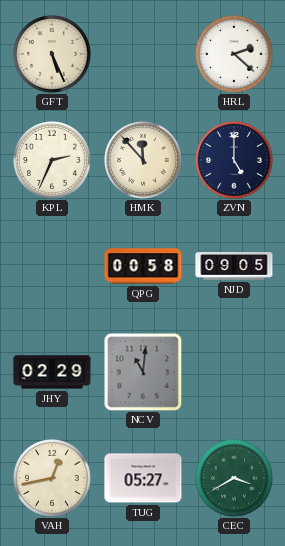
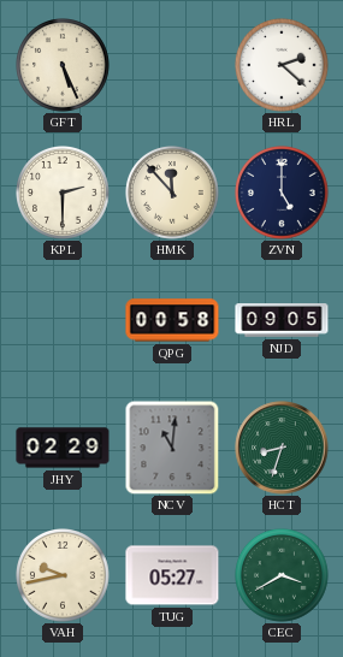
KPL: 2:34 -> 2:30
HCT: none -> 8:33
VAH: 12:43 -> 9:43
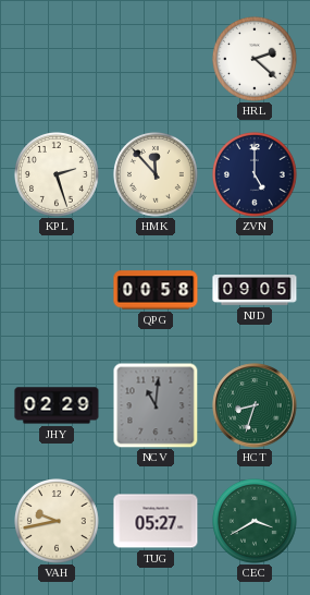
GFT: 5:26 -> none
KPL: 2:30 -> 2:27
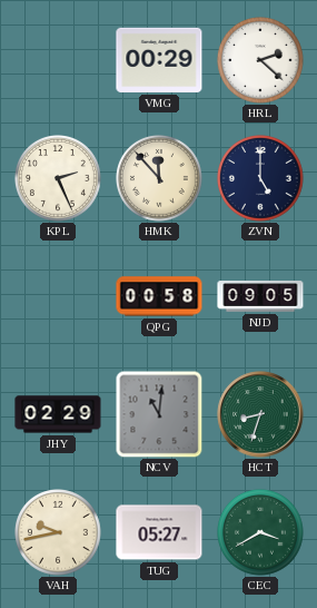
VMG: none -> 00:29
KPL: 2:27 -> 2:26
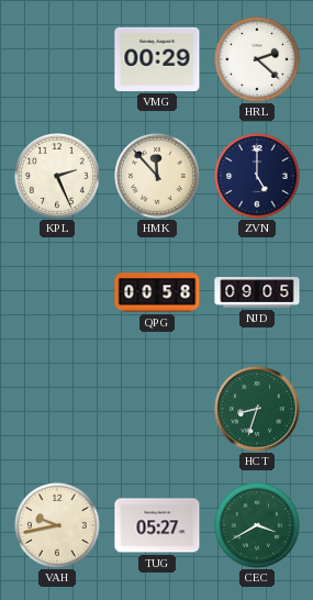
JHY: 02:29 -> none
NCV: 11:01 -> none
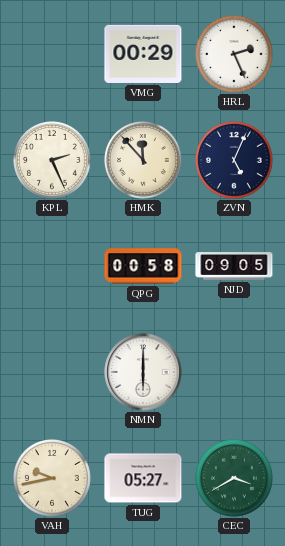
HRL: 2:22 -> 2:26
ZVN: 5:00 -> 5:04
NMN: none -> 6:00
HCT: 8:33 -> none
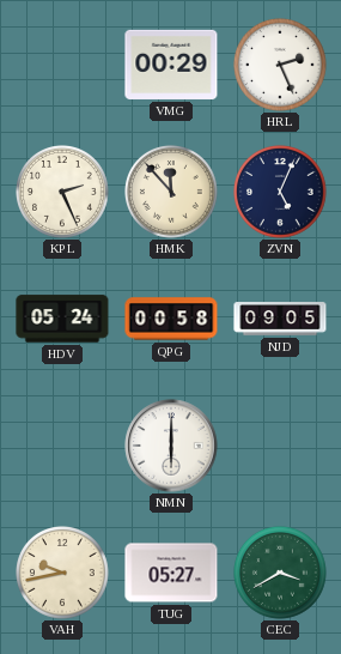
HDV: none -> 05:24
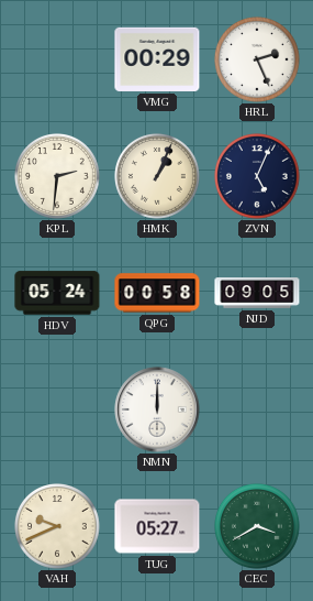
KPL: 2:26 -> 2:31
HMK: 11:53 -> 1:04
NMN: 6:00 -> 12:00
VAH: 9:43 -> 9:41
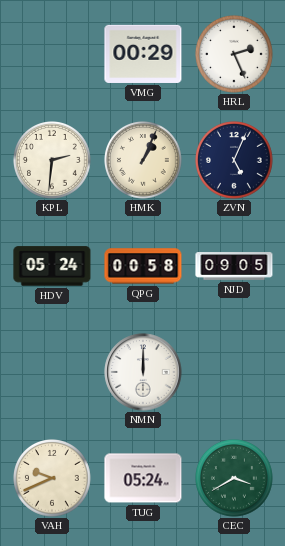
TUG: 05:27 -> 05:24
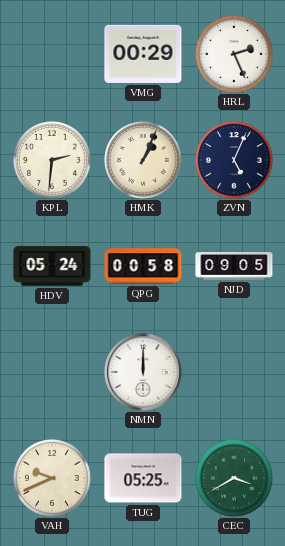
TUG: 05:24 -> 05:25
